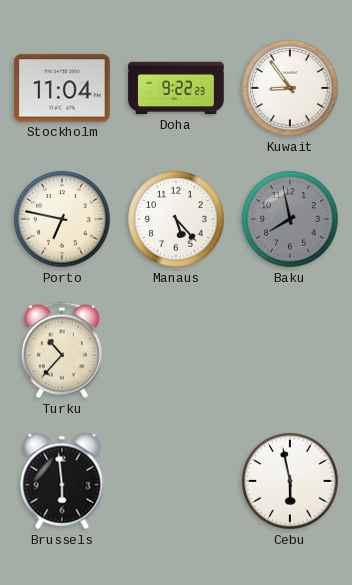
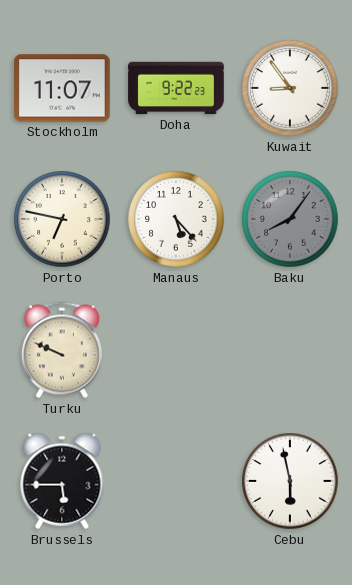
Stockholm: 11:04 -> 11:07
Baku: 7:58 -> 8:06
Turku: 10:37 -> 9:49
Brussels: 5:59 -> 5:45
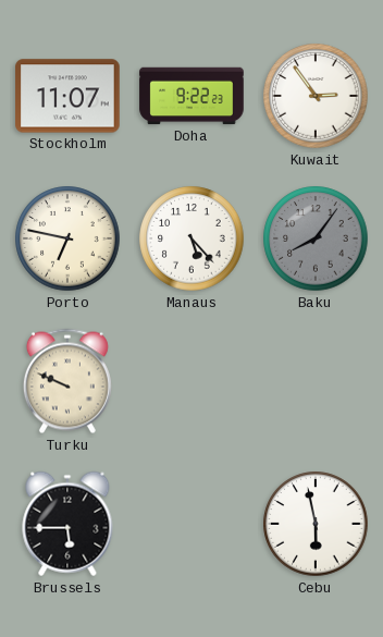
Kuwait: 8:54 -> 2:54
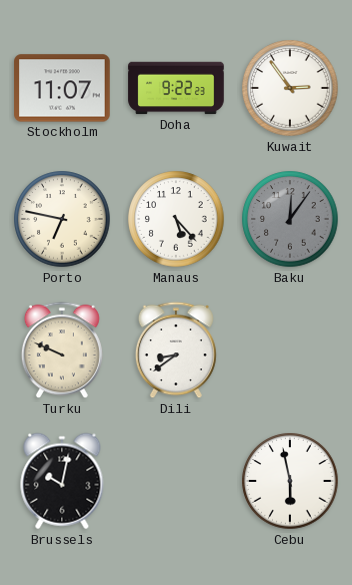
Baku: 8:06 -> 12:06
Dili: none -> 8:39
Brussels: 5:45 -> 10:02
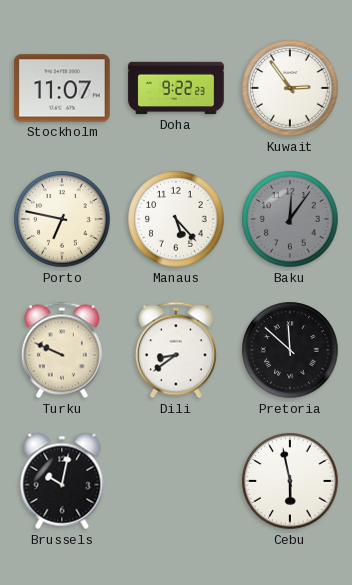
Pretoria: none -> 11:52
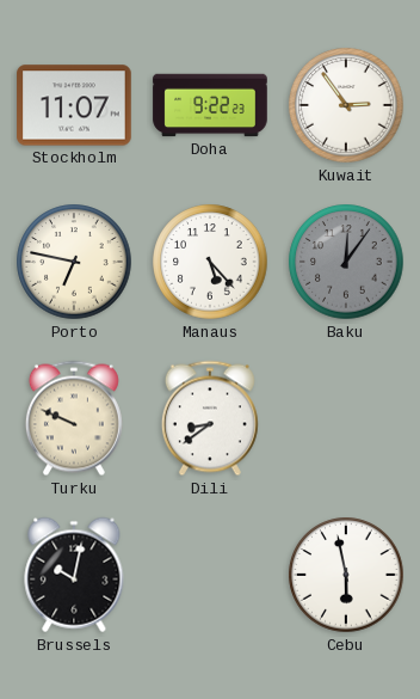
Pretoria: 11:52 -> none
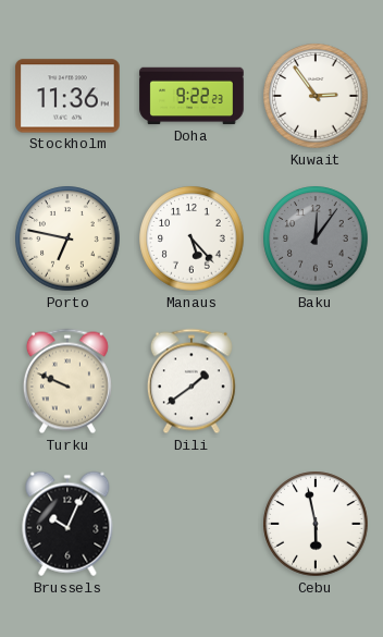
Stockholm: 11:07 -> 11:36
Dili: 8:39 -> 1:39
Brussels: 10:02 -> 10:04
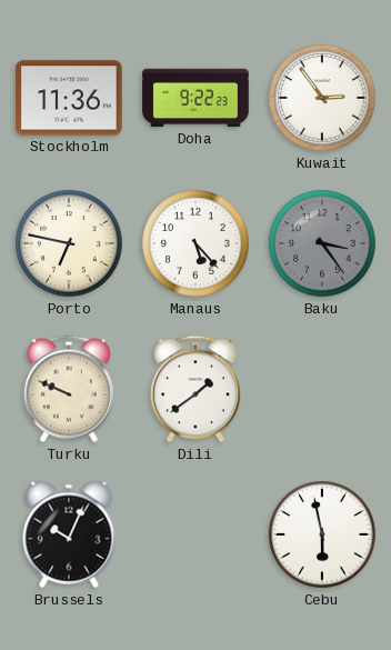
Baku: 12:06 -> 3:24
